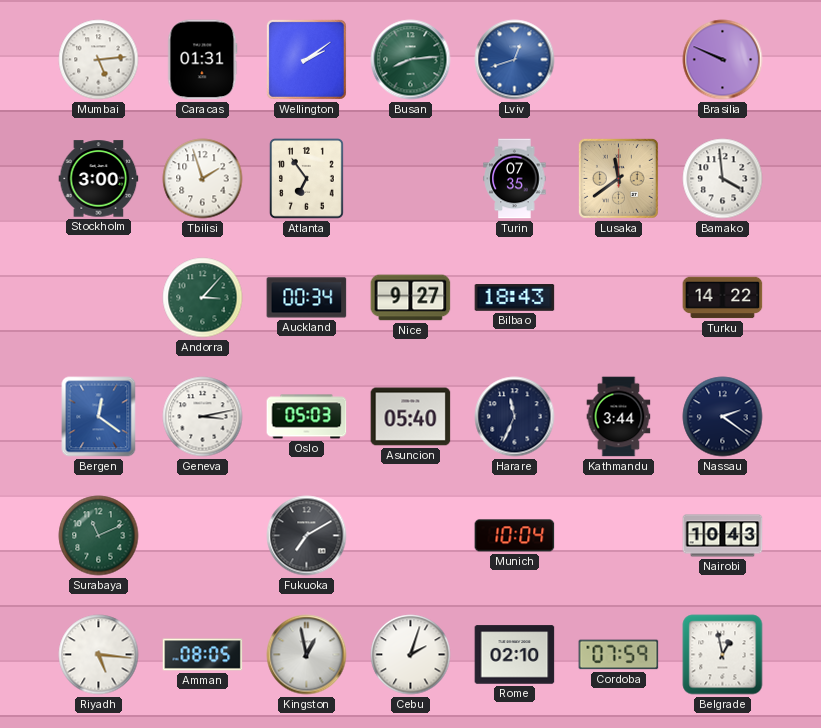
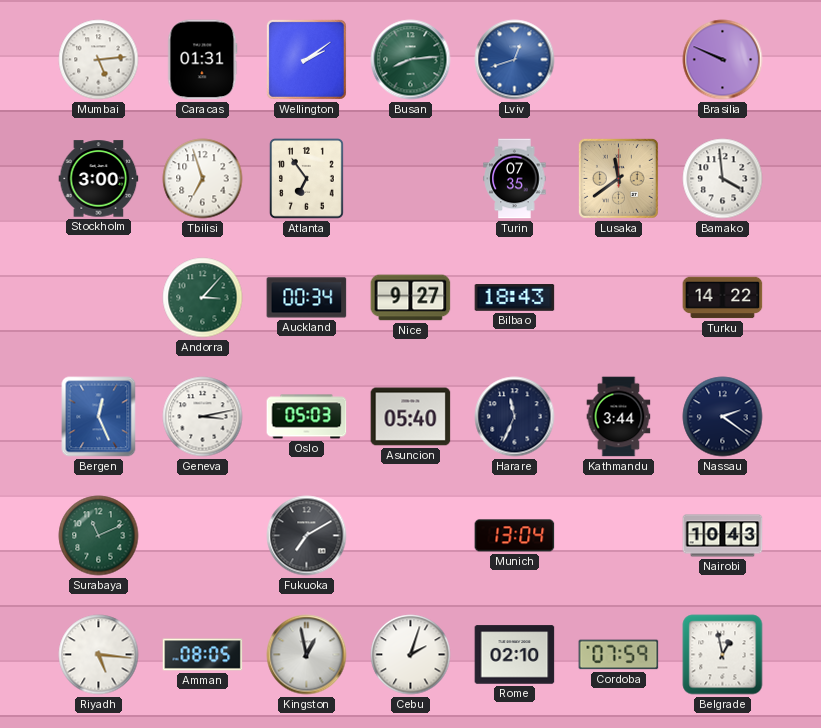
Tbilisi: 1:57 -> 6:57
Bergen: 12:21 -> 12:26
Munich: 10:04 -> 13:04
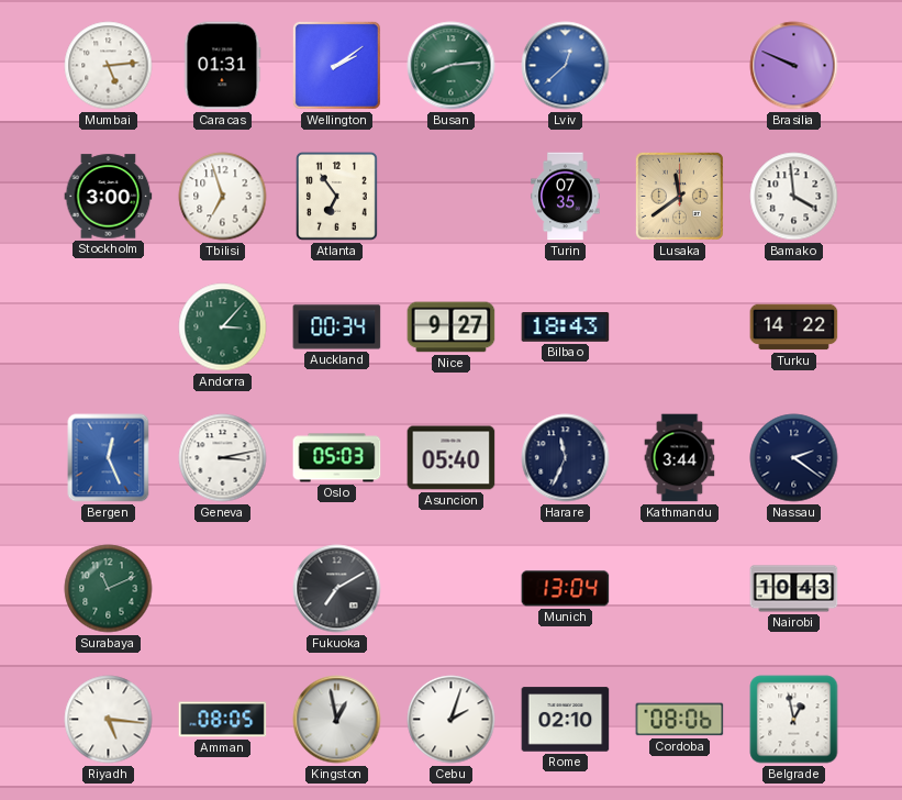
Lviv: 12:42 -> 12:38
Cordoba: 07:59 -> 08:06
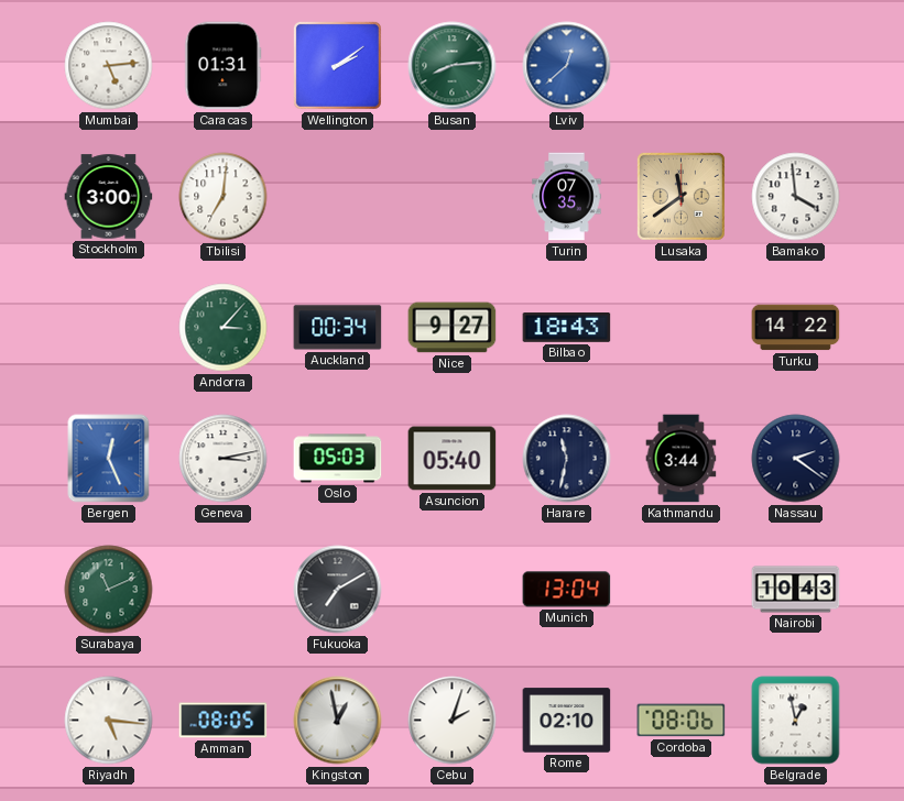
Brasilia: 9:49 -> none
Tbilisi: 6:57 -> 7:01
Atlanta: 6:54 -> none
Harare: 11:34 -> 11:32
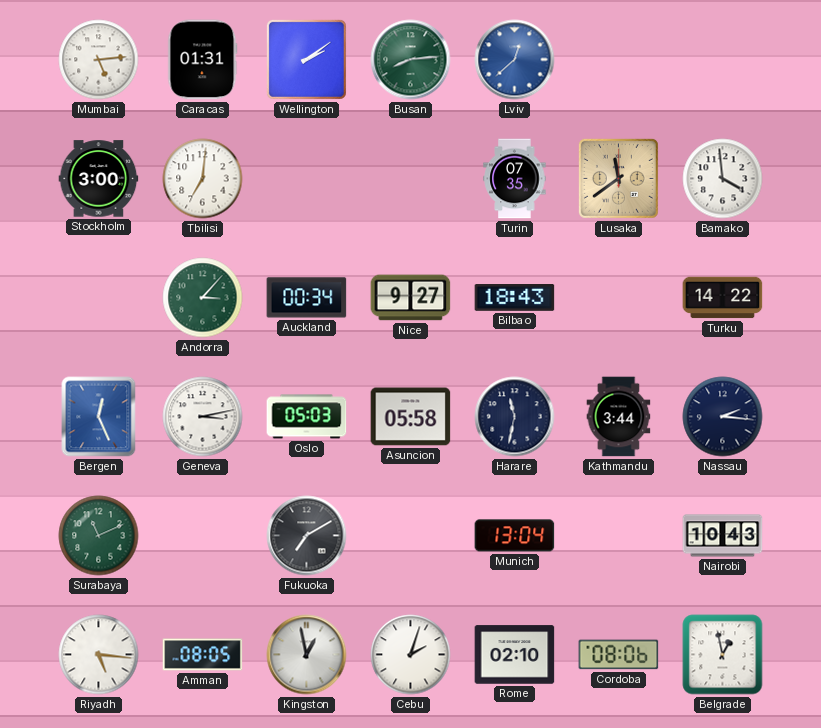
Asuncion: 05:40 -> 05:58
Nassau: 2:21 -> 2:16
